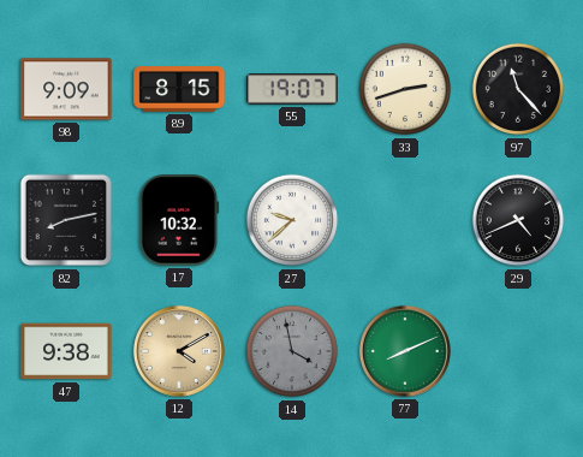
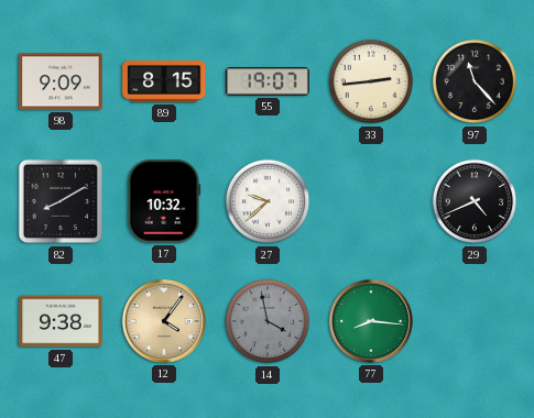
33: 2:42 -> 2:44
82: 8:13 -> 8:10
12: 4:10 -> 4:06
77: 8:11 -> 8:16
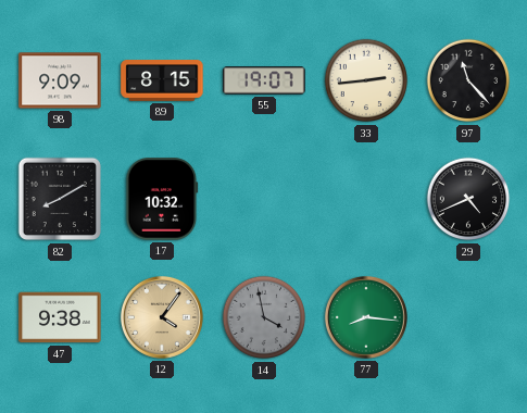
27: 9:38 -> none
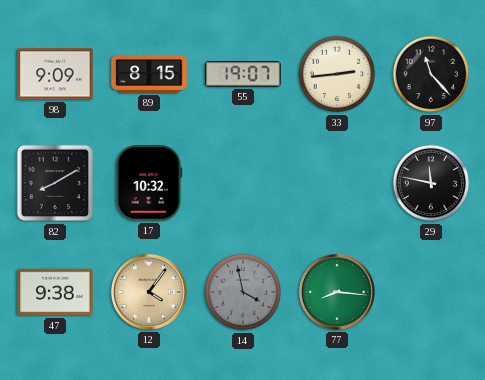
29: 4:41 -> 11:47
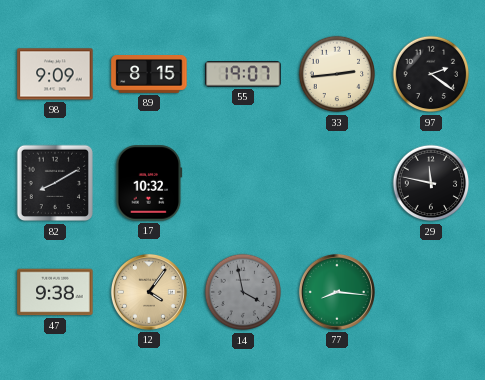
97: 11:23 -> 2:21
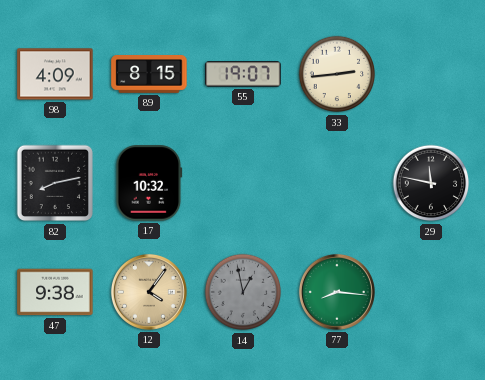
98: 9:09 -> 4:09
97: 2:21 -> none
82: 8:10 -> 8:13
14: 3:58 -> 12:58
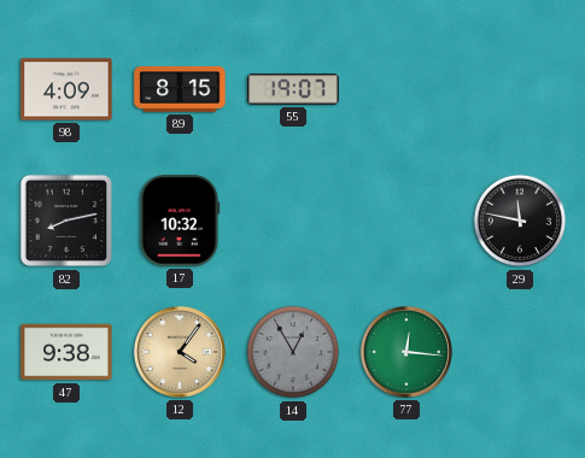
33: 2:44 -> none
14: 12:58 -> 12:55
77: 8:16 -> 12:16
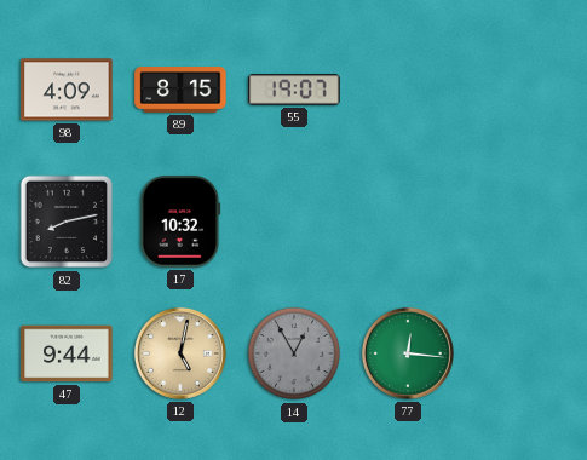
29: 11:47 -> none
47: 9:38 -> 9:44
12: 4:06 -> 5:02
